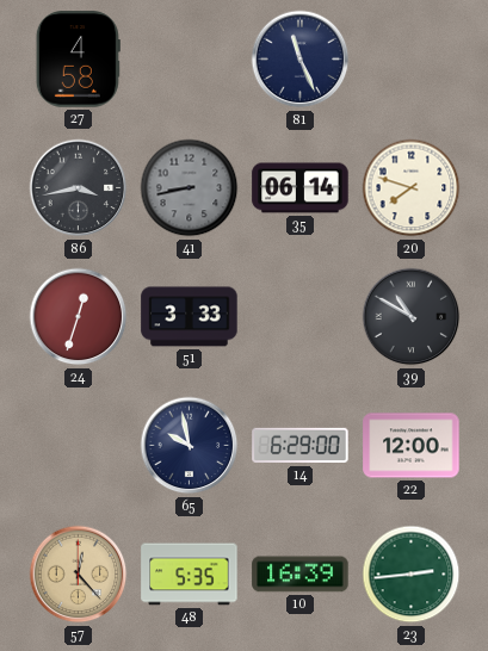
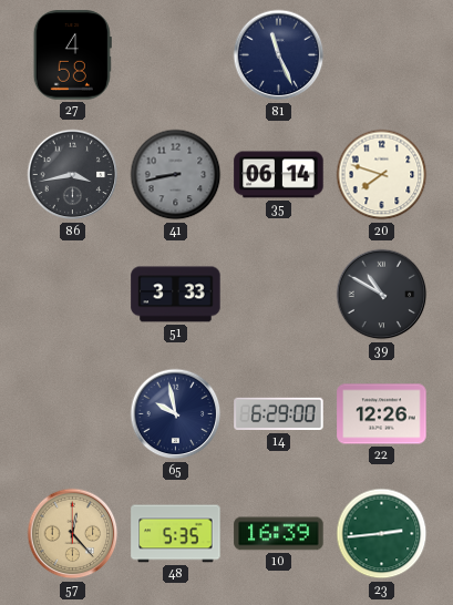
24: 12:33 -> none
22: 12:00 -> 12:26
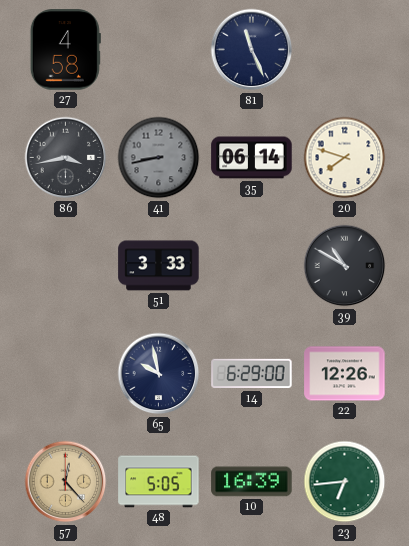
48: 5:35 -> 5:05
23: 2:44 -> 6:44
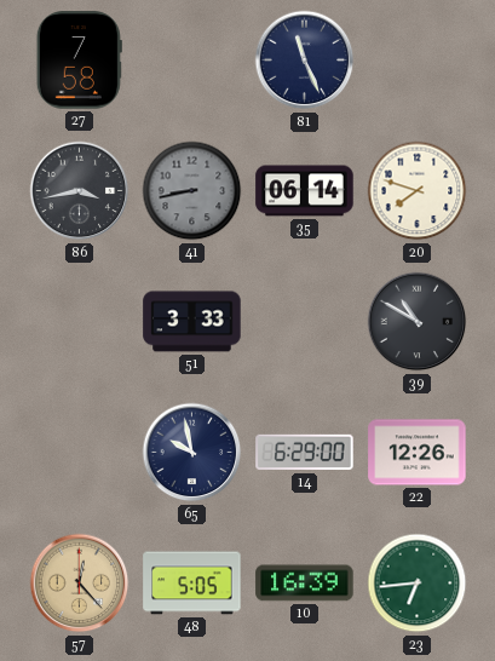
27: 4:58 -> 7:58
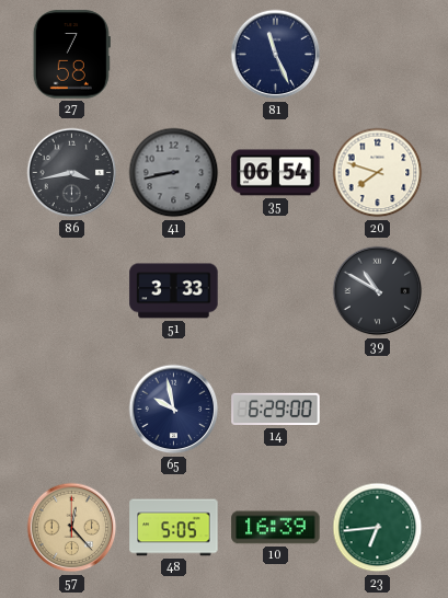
35: 06:14 -> 06:54
22: 12:26 -> none
